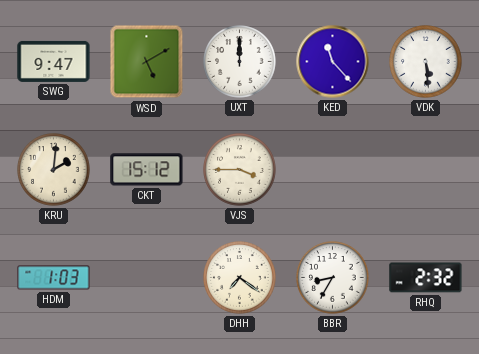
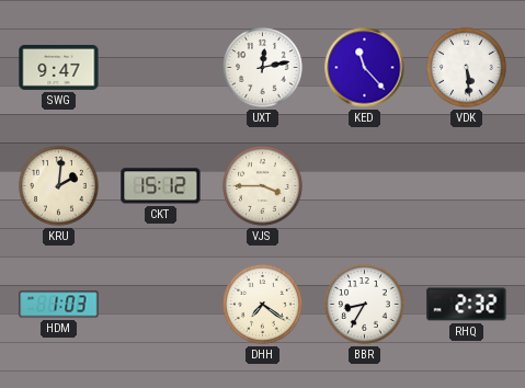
WSD: 5:10 -> none
UXT: 12:00 -> 12:13
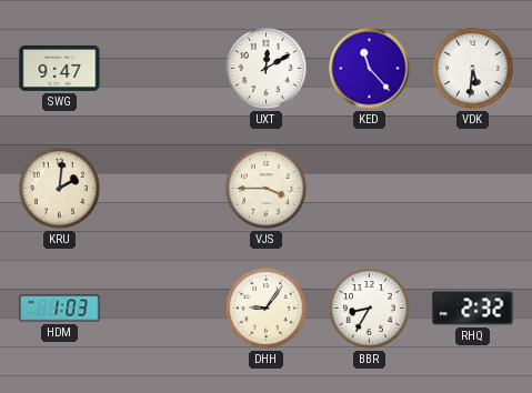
UXT: 12:13 -> 12:10
VDK: 5:29 -> 5:31
CKT: 15:12 -> none
DHH: 7:21 -> 9:06
